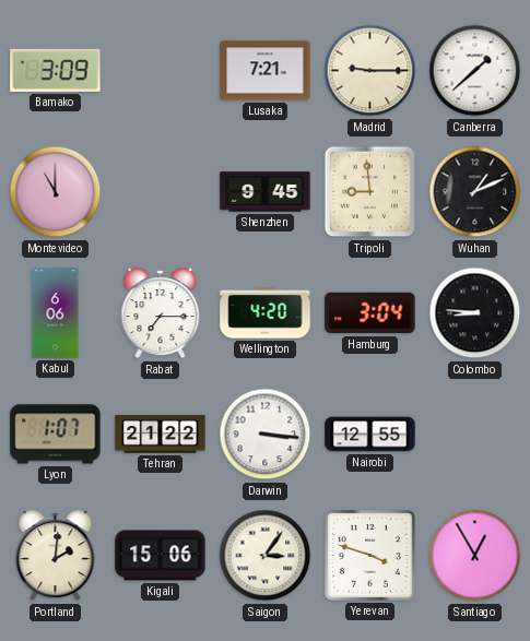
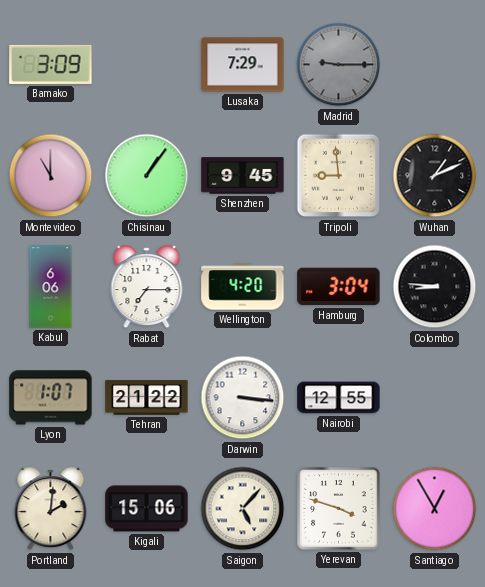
Lusaka: 7:21 -> 7:29
Madrid dial: cream -> grey
Canberra: 1:38 -> none
Chisinau: none -> 1:06
Saigon: 3:06 -> 5:07
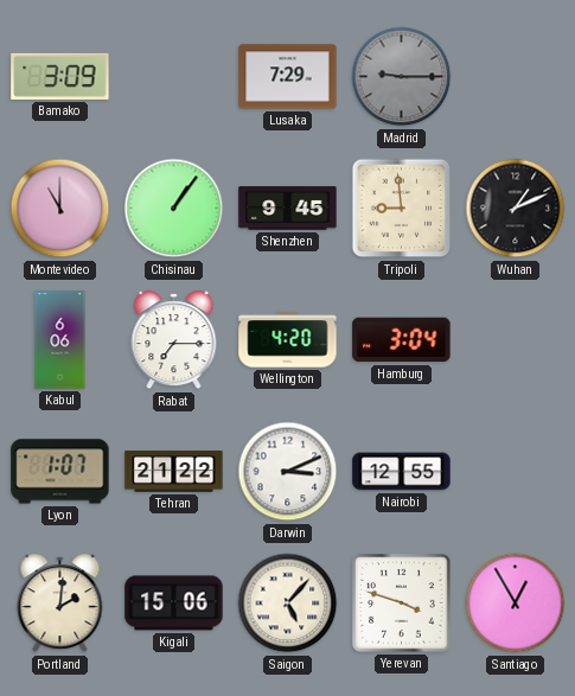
Colombo: 8:46 -> none
Darwin: 3:16 -> 3:11
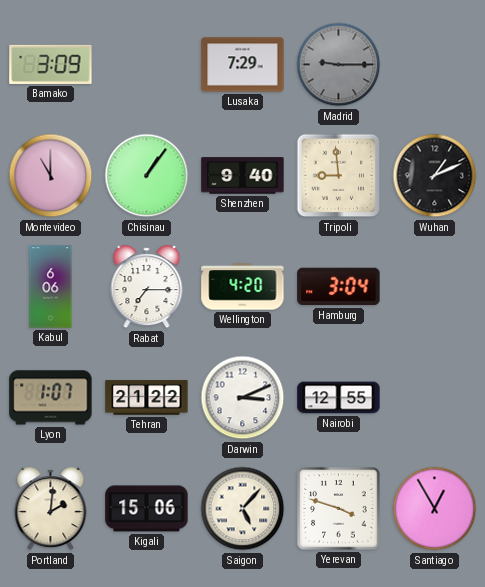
Shenzhen: 9:45 -> 9:40
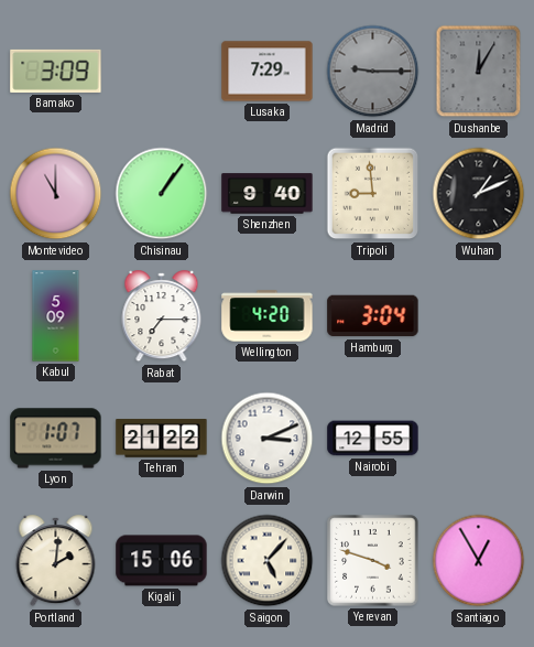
Dushanbe: none -> 12:05
Kabul: 6:06 -> 5:09
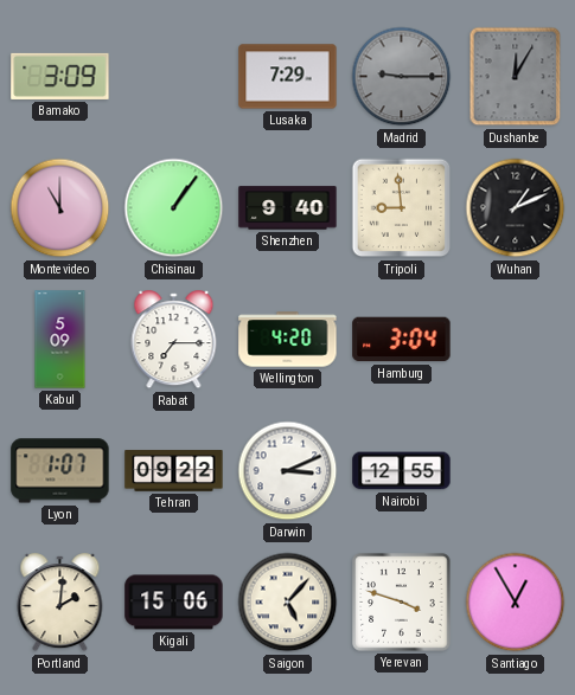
Tehran: 21:22 -> 09:22
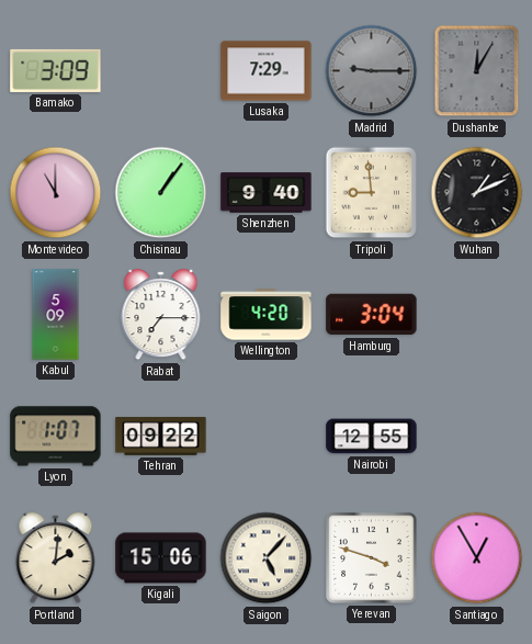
Darwin: 3:11 -> none
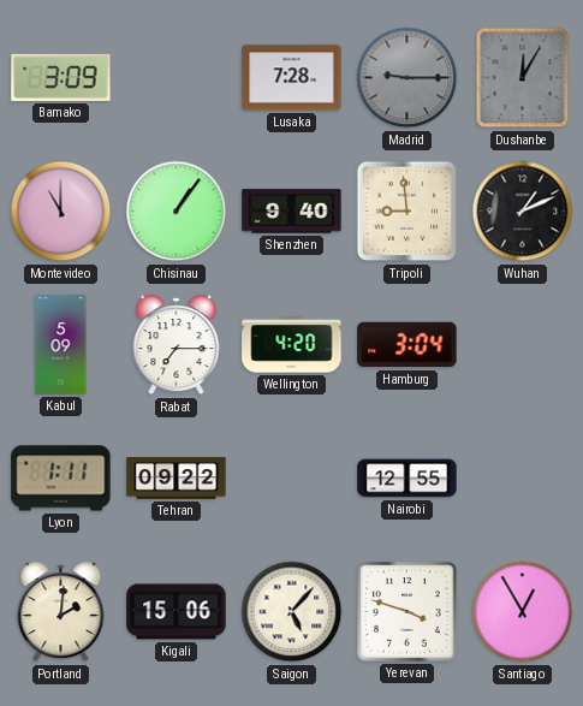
Lusaka: 7:29 -> 7:28
Lyon: 1:07 -> 1:11
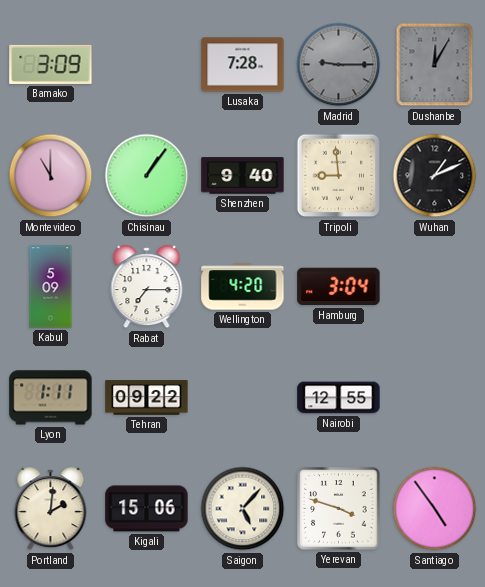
Santiago: 12:55 -> 4:54
